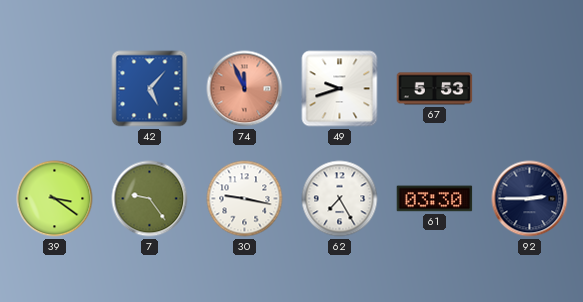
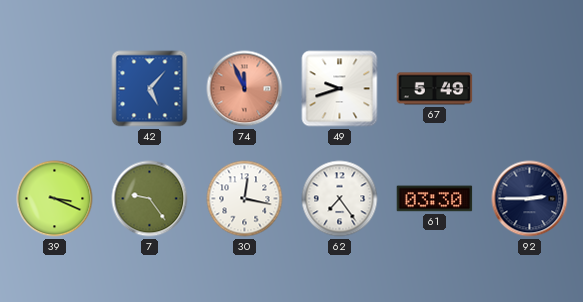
67: 5:53 -> 5:49
39: 3:21 -> 3:19
30: 9:17 -> 12:17
62: 7:25 -> 7:24
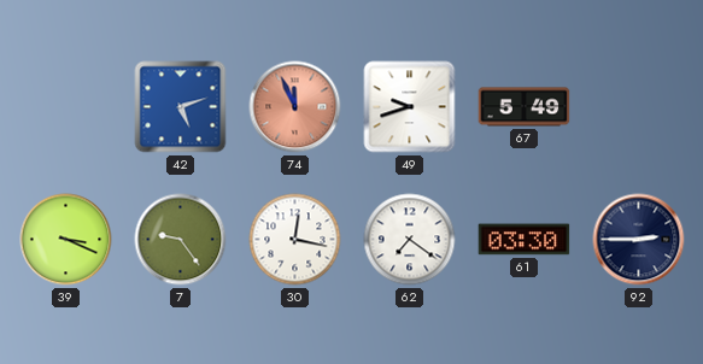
42: 5:07 -> 5:12
62: 7:24 -> 7:21
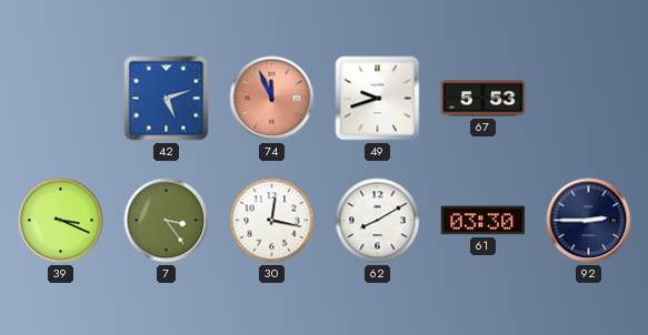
67: 5:49 -> 5:53
7: 9:24 -> 3:24
62: 7:21 -> 8:10
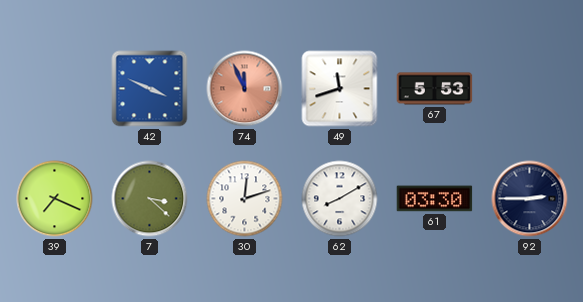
42: 5:12 -> 3:49
49: 9:42 -> 11:42
39: 3:19 -> 7:19
7: 3:24 -> 3:22
30: 12:17 -> 12:12
